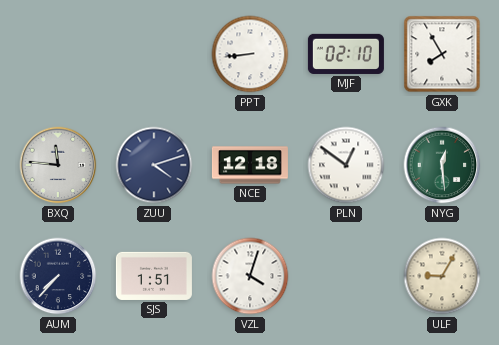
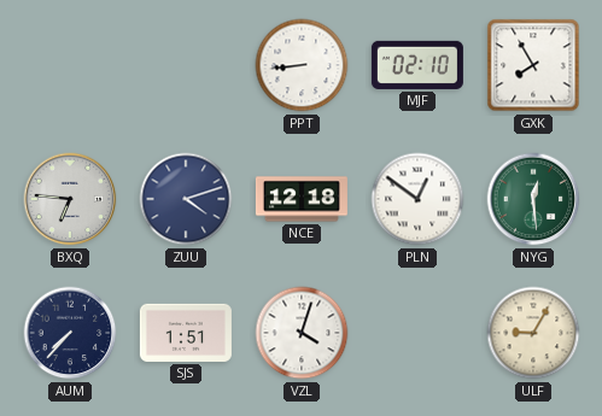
BXQ: 11:46 -> 6:46
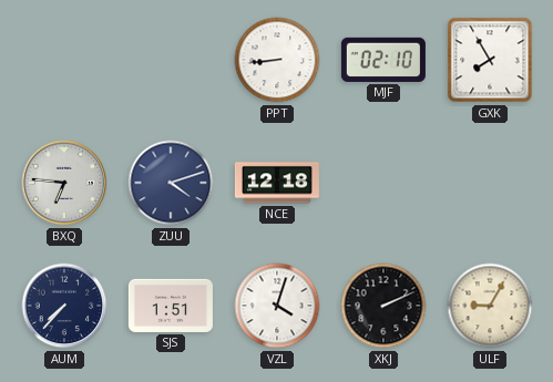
PLN: 12:51 -> none
NYG: 12:29 -> none
XKJ: none -> 2:11
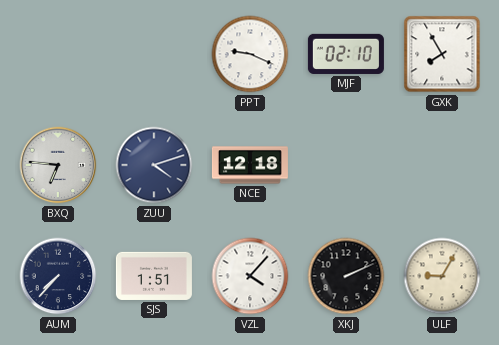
PPT: 8:44 -> 9:19
VZL: 4:03 -> 4:07
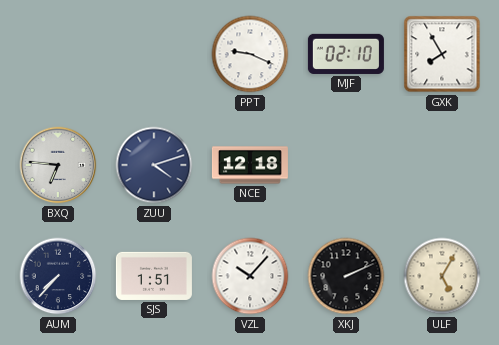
VZL: 4:07 -> 10:07
ULF: 9:05 -> 5:05
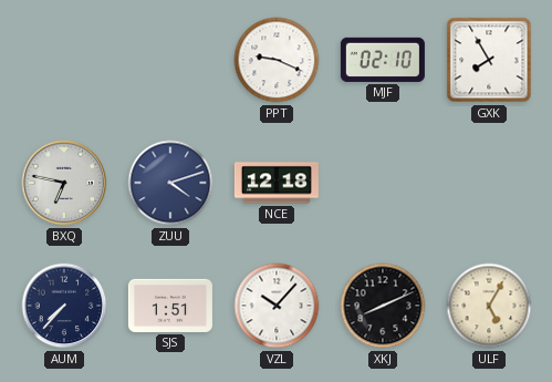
BXQ: 6:46 -> 6:47
XKJ: 2:11 -> 8:11
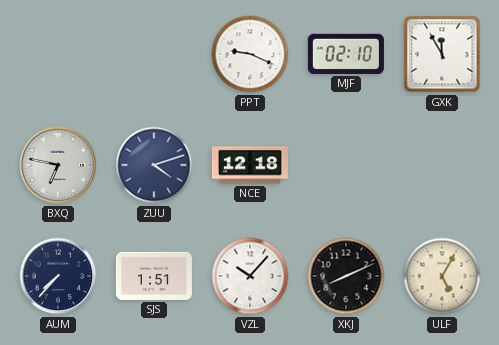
GXK: 7:55 -> 11:55
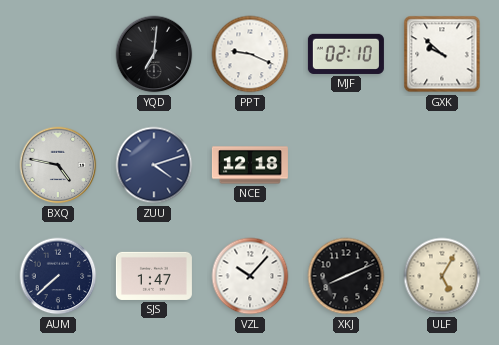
YQD: none -> 7:01
GXK: 11:55 -> 9:52
BXQ: 6:47 -> 4:47
AUM: 7:37 -> 7:38
SJS: 1:51 -> 1:47
